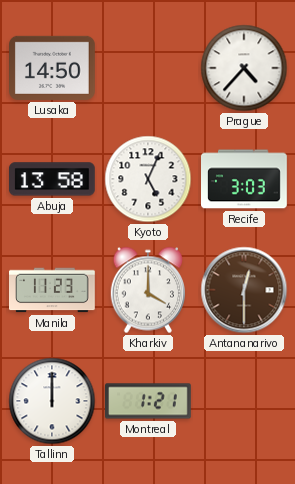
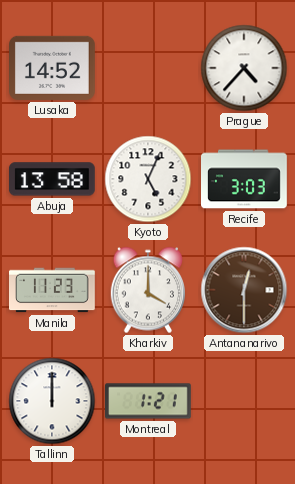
Lusaka: 14:50 -> 14:52
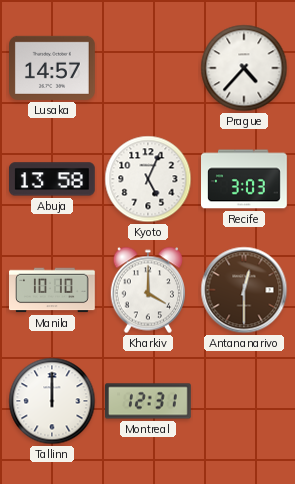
Lusaka: 14:52 -> 14:57
Manila: 11:23 -> 10:10
Montreal: 1:21 -> 12:31
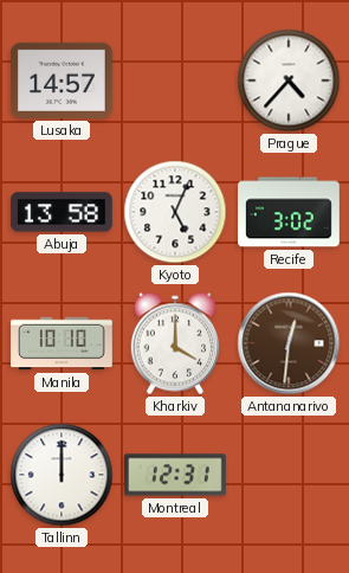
Recife: 3:03 -> 3:02
Antananarivo: 12:30 -> 12:31
